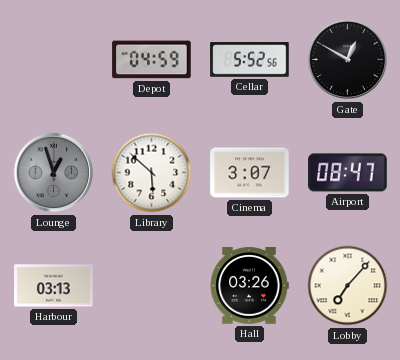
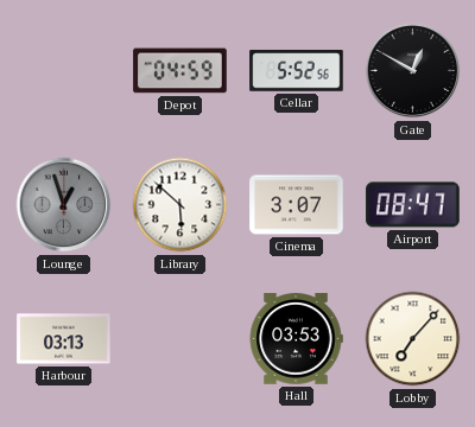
Hall: 03:26 -> 03:53
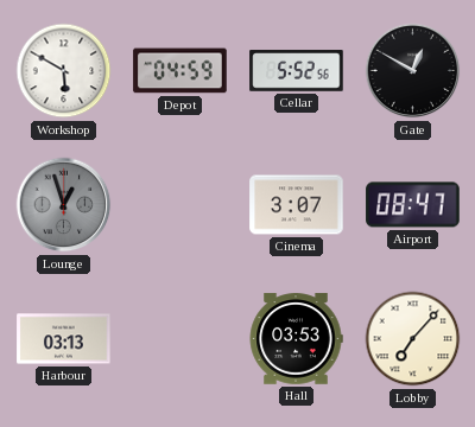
Workshop: none -> 5:50
Library: 5:52 -> none
